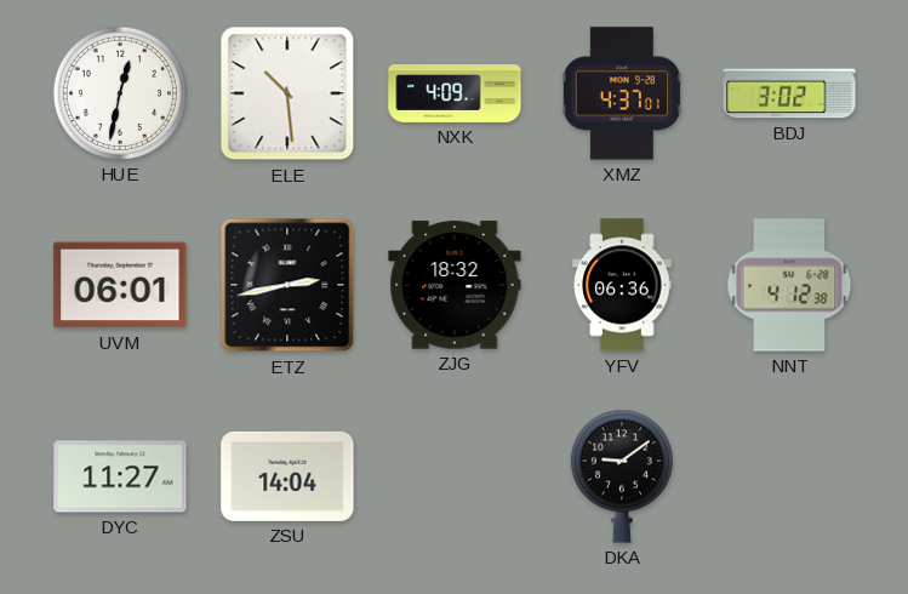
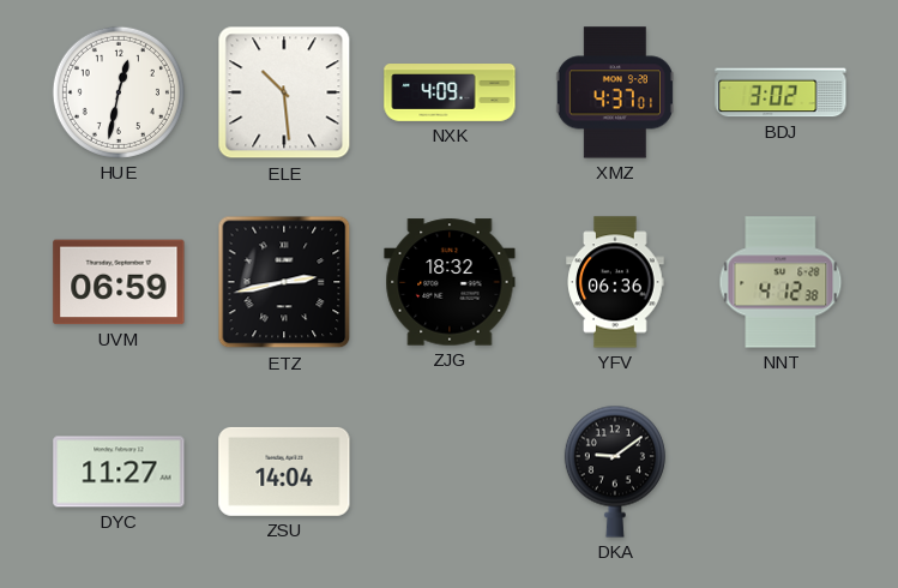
UVM: 06:01 -> 06:59
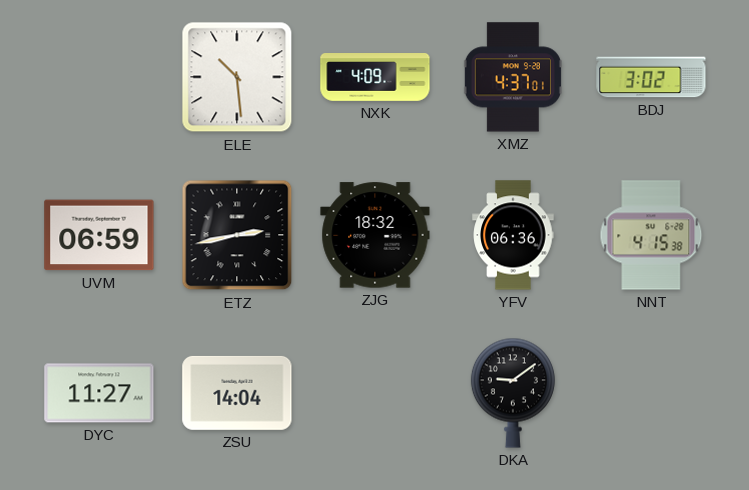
HUE: 12:32 -> none
NNT: 4:12 -> 4:15
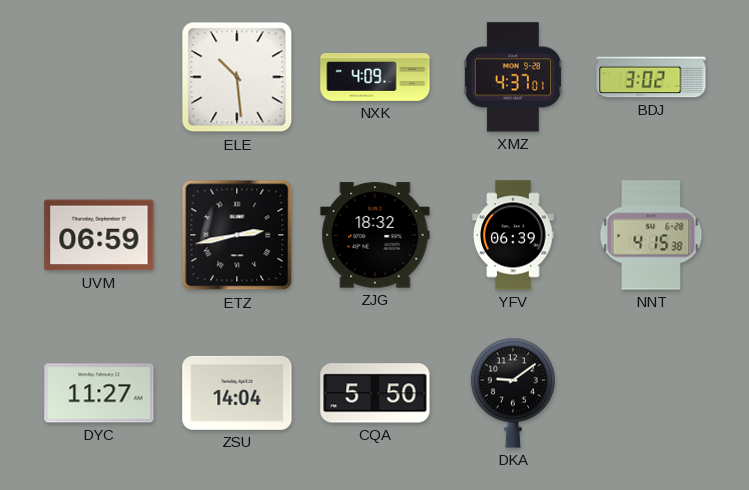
YFV: 06:36 -> 06:39
CQA: none -> 5:50
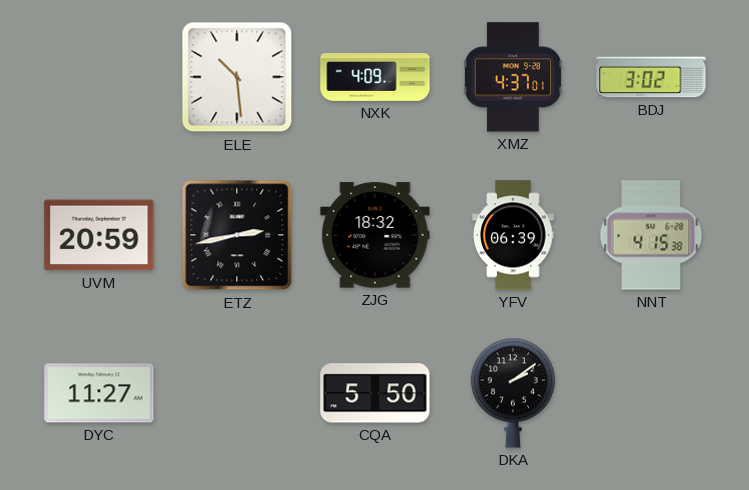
UVM: 06:59 -> 20:59
ZSU: 14:04 -> none
DKA: 9:09 -> 2:09
